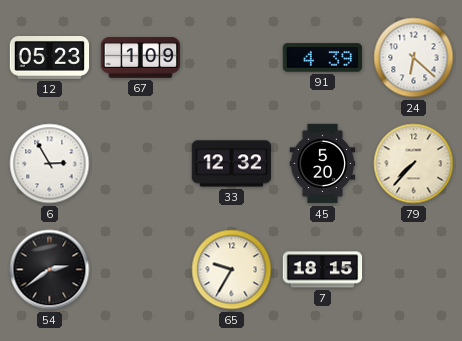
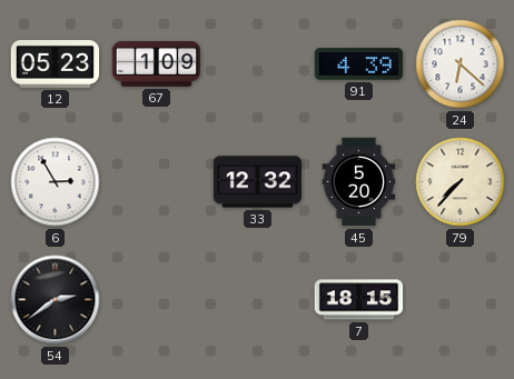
65: 9:35 -> none
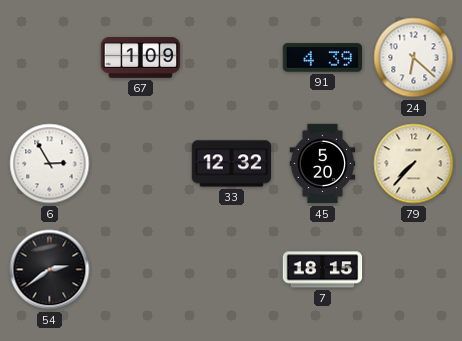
12: 05:23 -> none
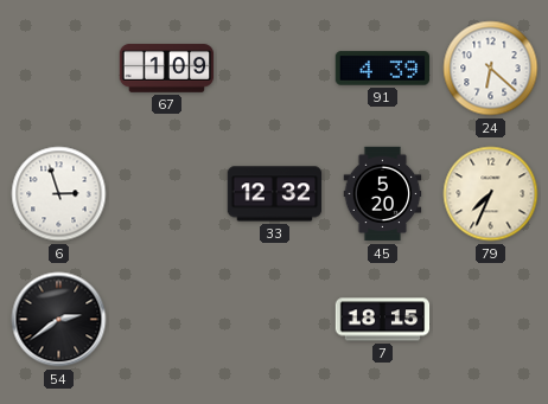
6: 2:55 -> 2:57
79: 7:37 -> 7:34
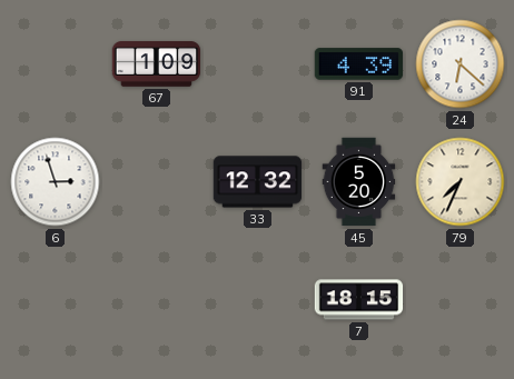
54: 2:39 -> none
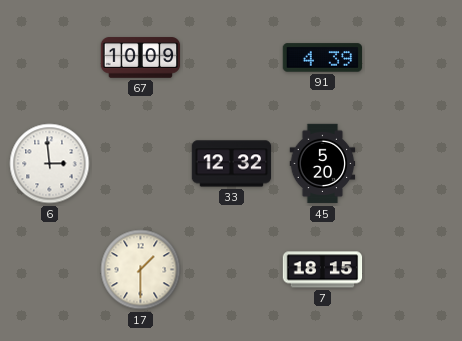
67: 1:09 -> 10:09
24: 6:22 -> none
6: 2:57 -> 2:59
79: 7:34 -> none
17: none -> 1:30
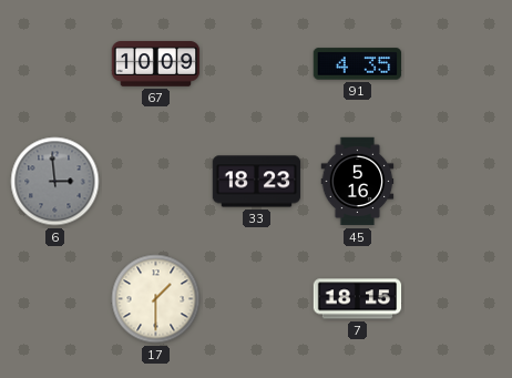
91: 4:39 -> 4:35
6 dial: white -> grey
33: 12:32 -> 18:23
45: 5:20 -> 5:16
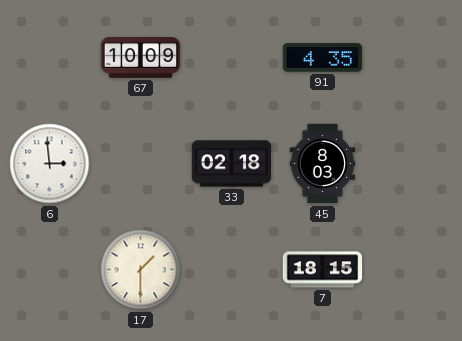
6 dial: grey -> white
33: 18:23 -> 02:18
45: 5:16 -> 8:03
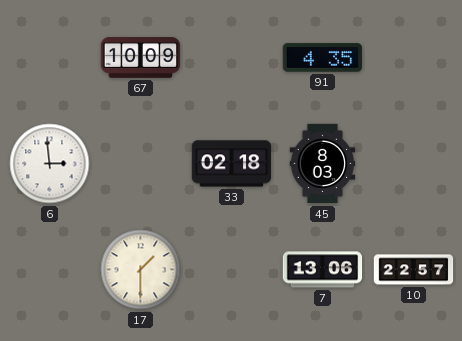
7: 18:15 -> 13:06
10: none -> 22:57
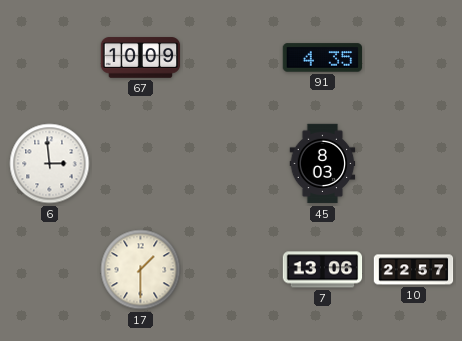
33: 02:18 -> none
